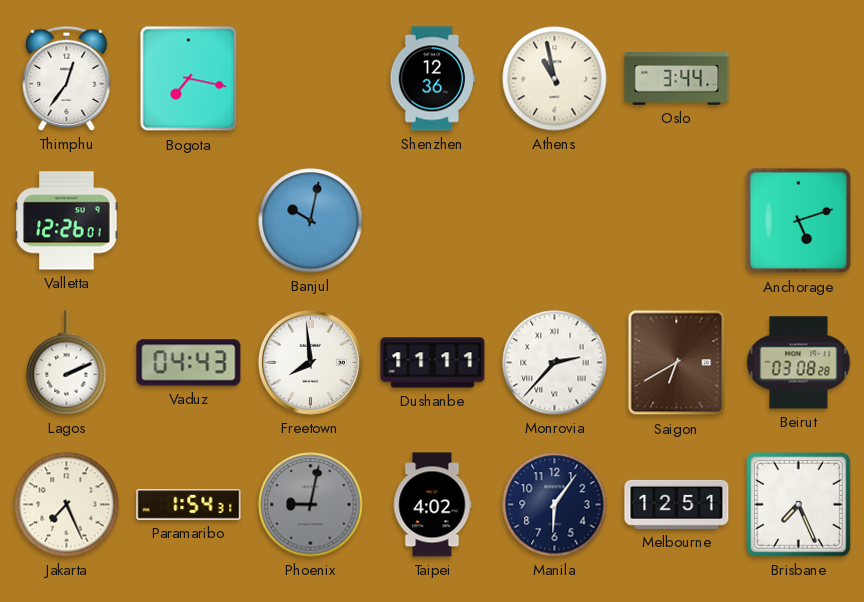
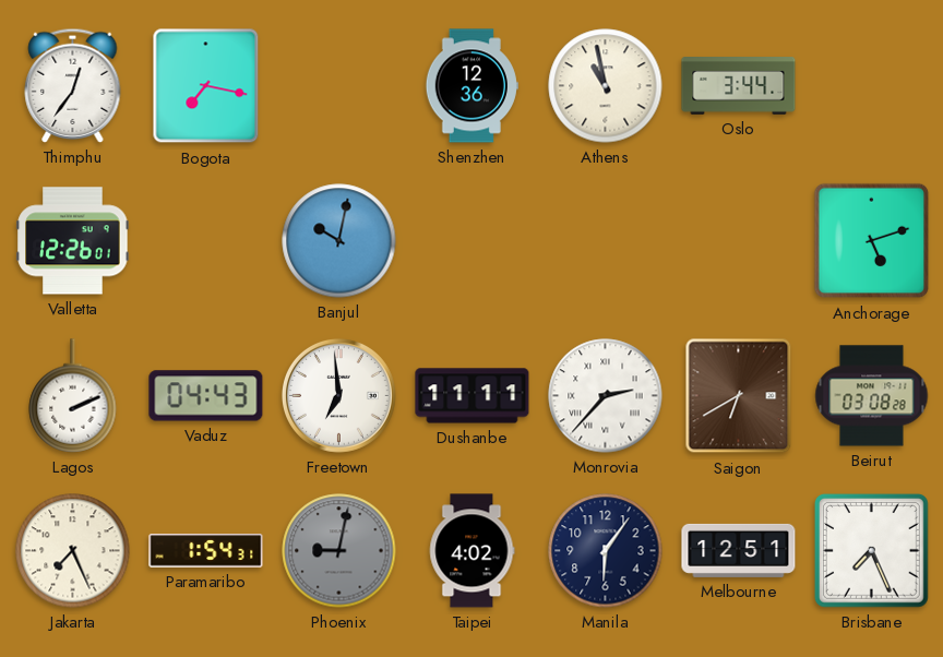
Freetown: 7:59 -> 6:59
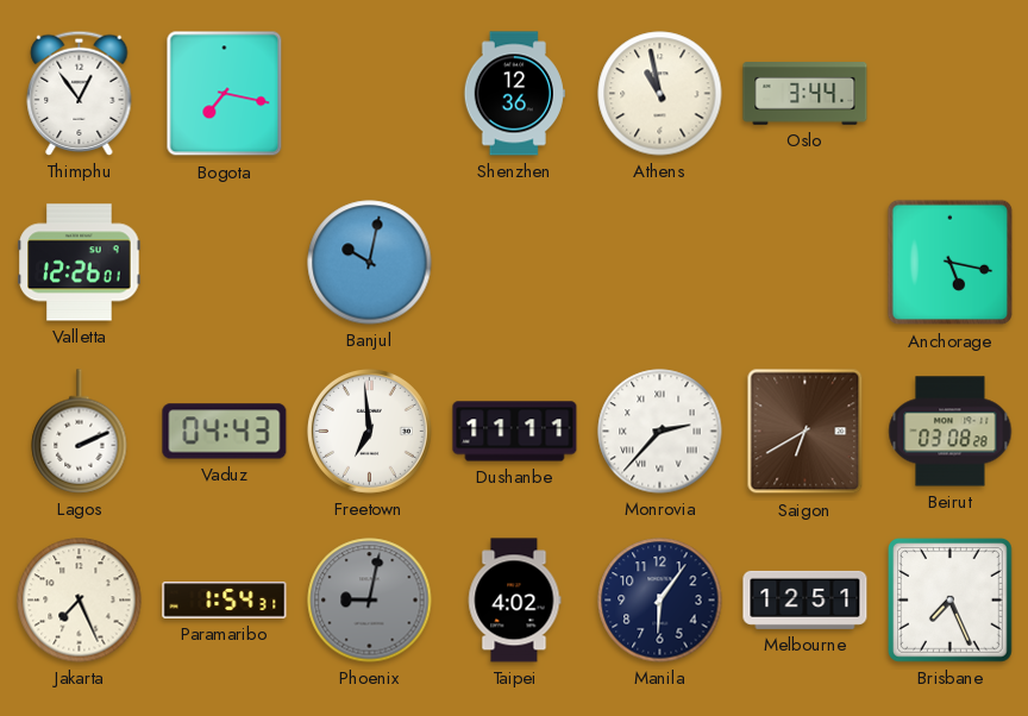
Thimphu: 12:36 -> 12:54
Anchorage: 5:12 -> 5:17
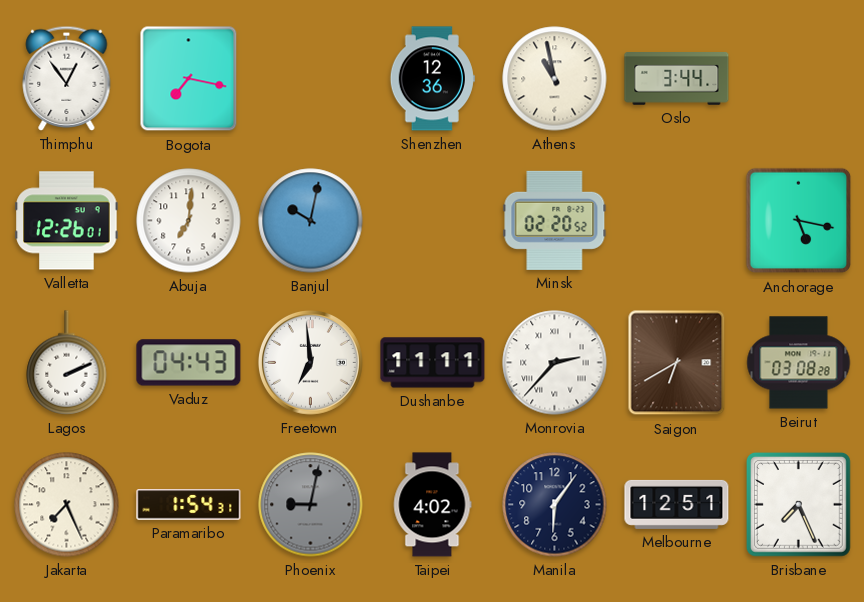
Abuja: none -> 7:01
Minsk: none -> 02:20
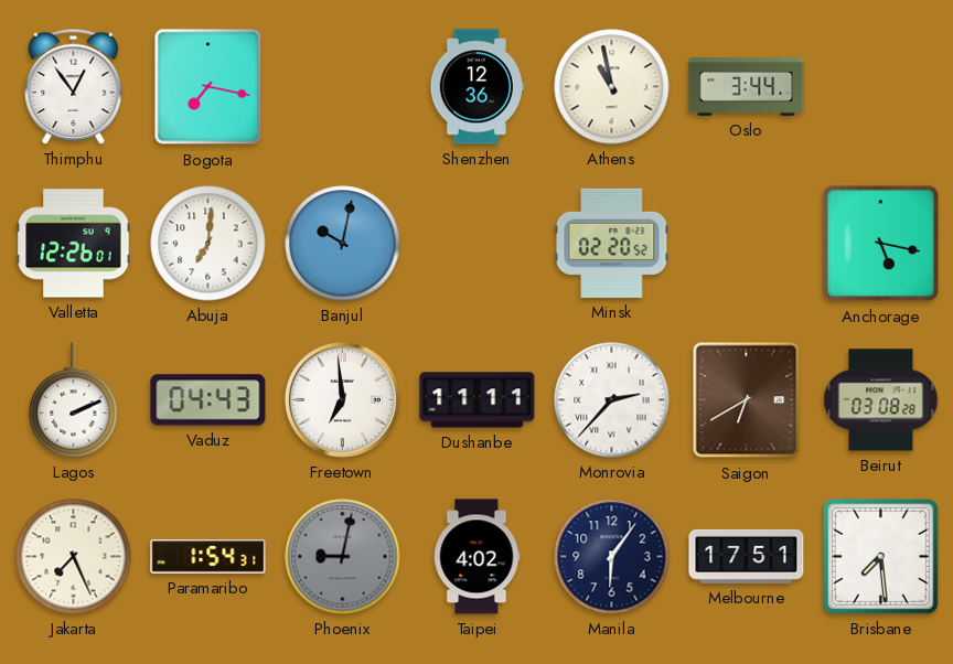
Melbourne: 12:51 -> 17:51
Brisbane: 7:26 -> 7:29
